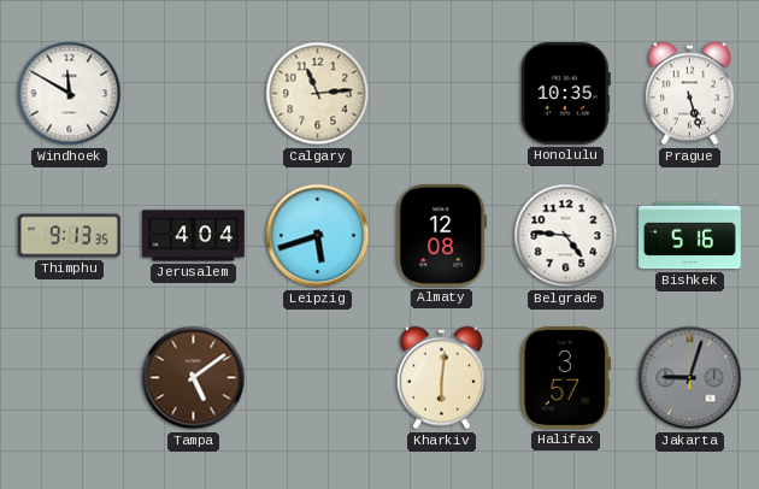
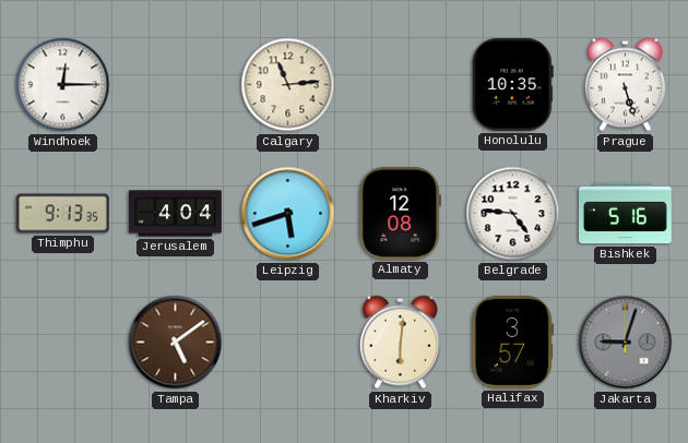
Windhoek: 11:50 -> 12:15
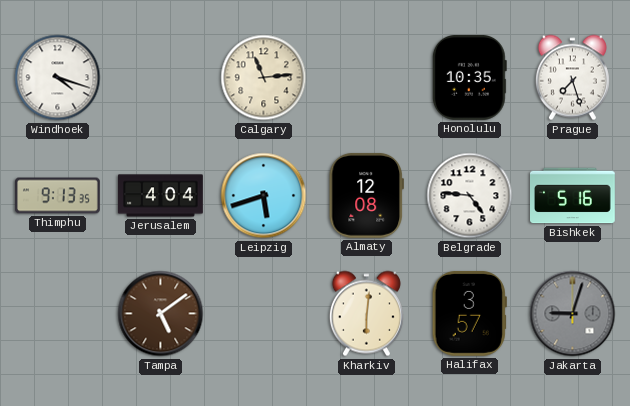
Windhoek: 12:15 -> 4:18
Prague: 5:27 -> 7:27
